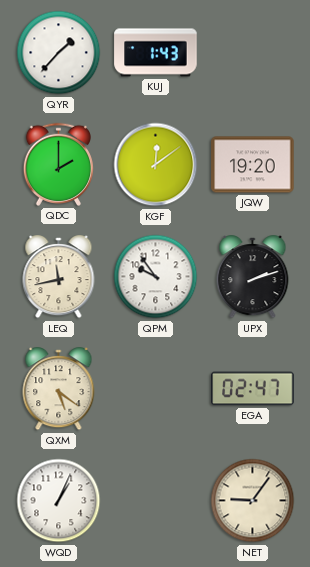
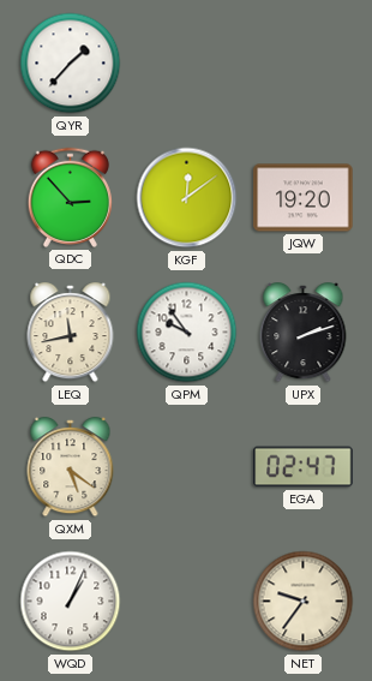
KUJ: 1:43 -> none
QDC: 2:00 -> 2:53
NET: 9:06 -> 9:36
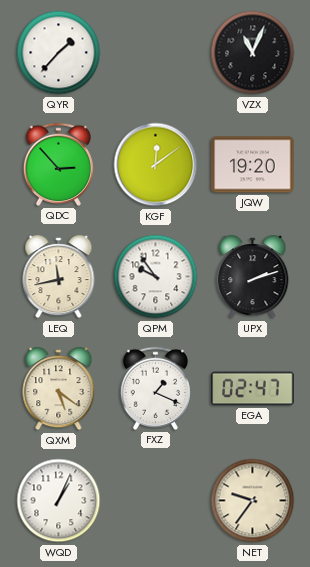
VZX: none -> 11:04
FXZ: none -> 1:19
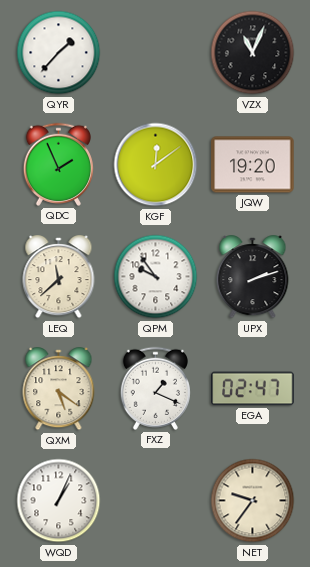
QDC: 2:53 -> 1:56
LEQ: 11:43 -> 11:38
